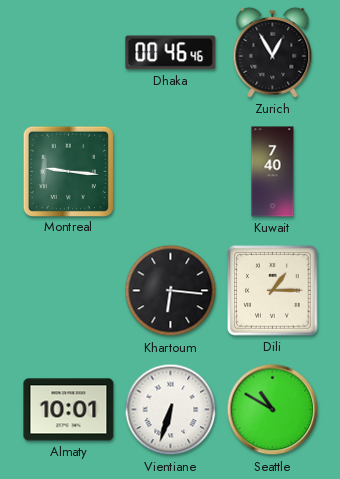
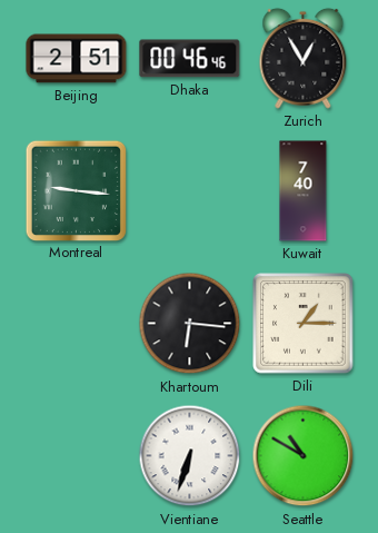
Beijing: none -> 2:51
Almaty: 10:01 -> none
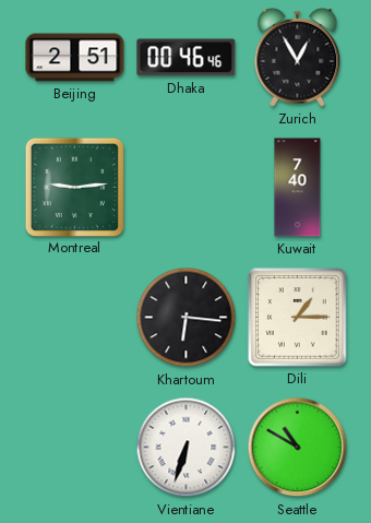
Montreal: 9:16 -> 9:14
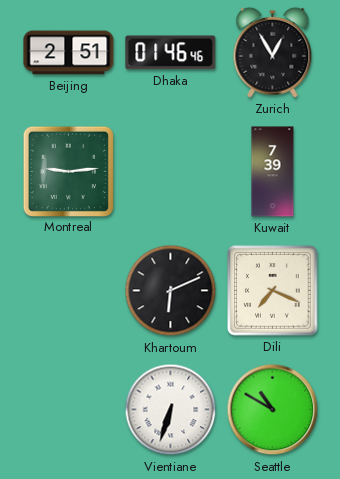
Dhaka: 00:46 -> 01:46
Kuwait: 7:40 -> 7:39
Khartoum: 6:16 -> 6:11
Dili: 1:15 -> 7:19
